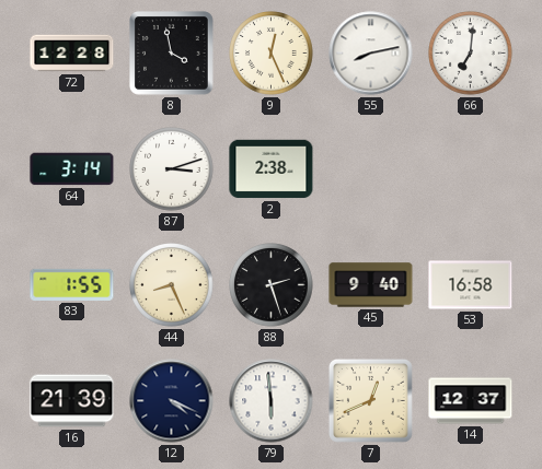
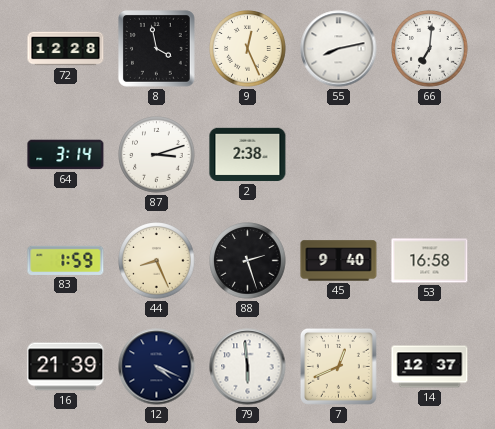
83: 1:55 -> 1:59
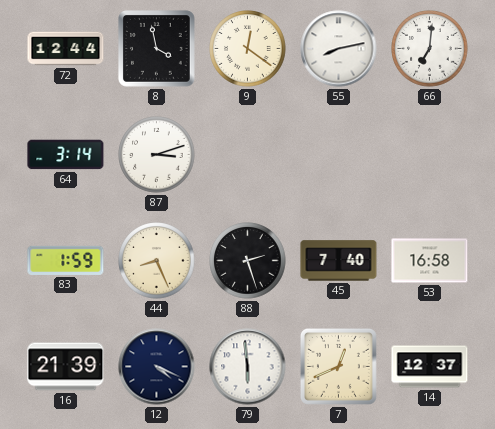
72: 12:28 -> 12:44
9: 12:26 -> 12:21
2: 2:38 -> none
45: 9:40 -> 7:40
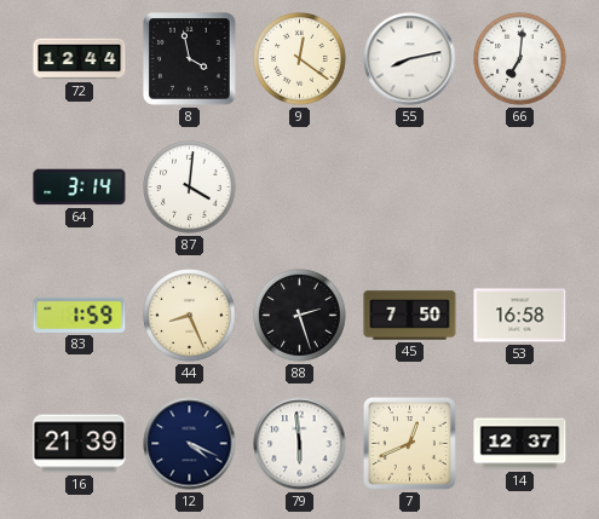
87: 3:12 -> 4:01
45: 7:40 -> 7:50
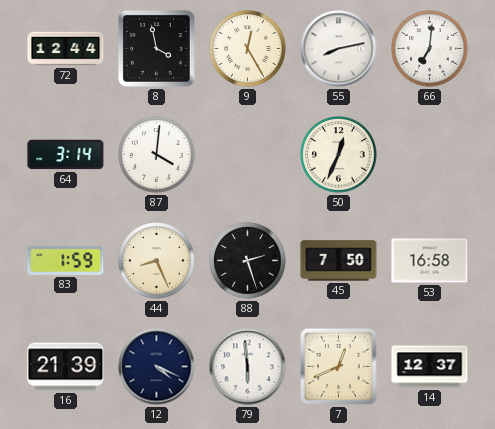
9: 12:21 -> 12:25
50: none -> 12:34
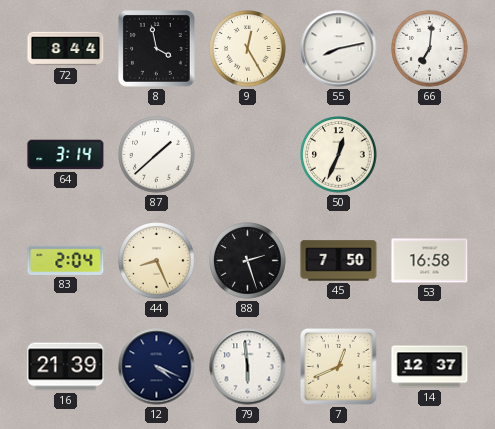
72: 12:44 -> 8:44
87: 4:01 -> 1:38
83: 1:59 -> 2:04
